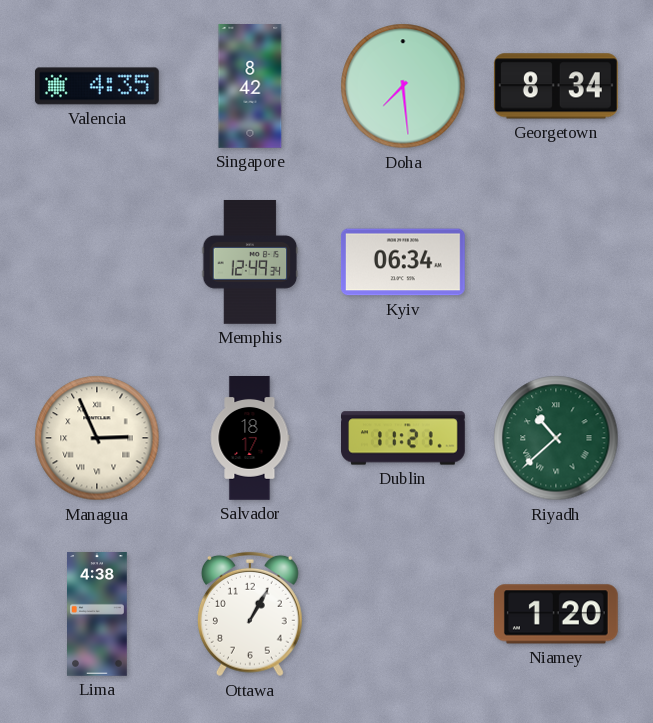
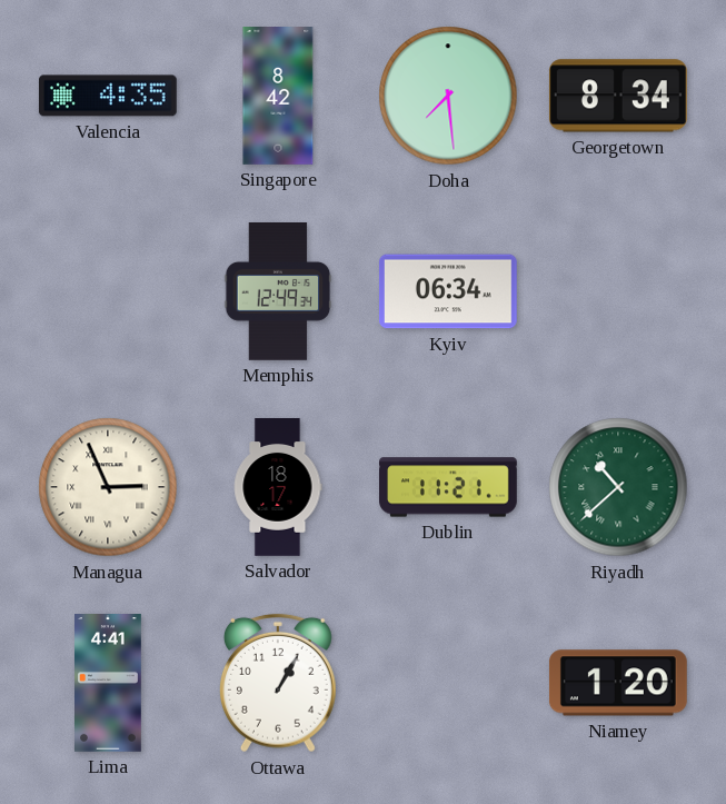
Lima: 4:38 -> 4:41
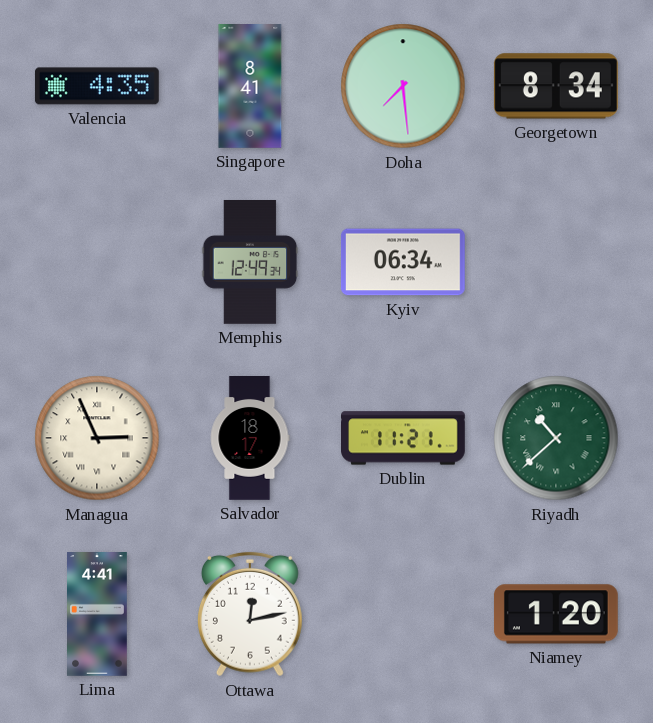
Singapore: 8:42 -> 8:41
Ottawa: 1:05 -> 12:13
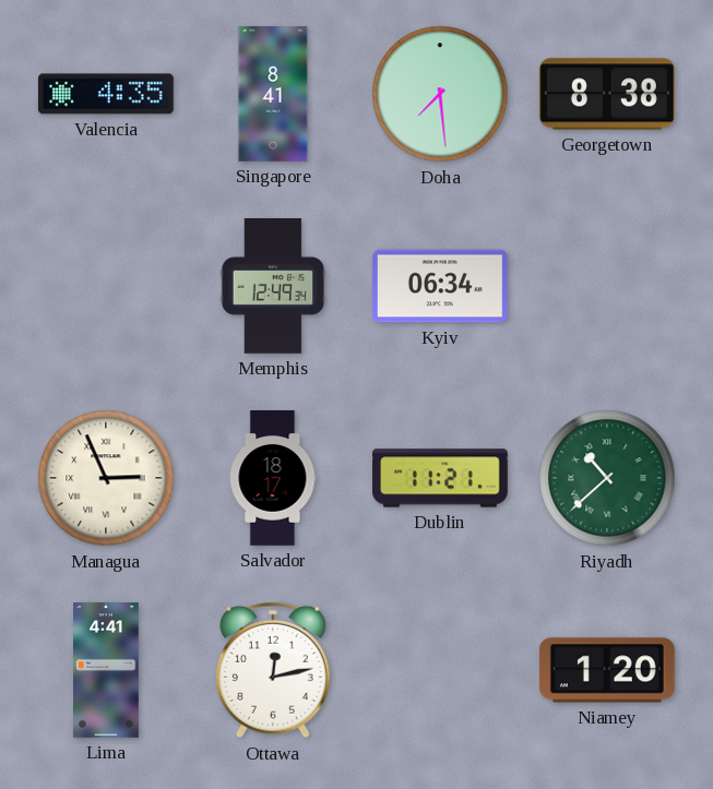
Georgetown: 8:34 -> 8:38
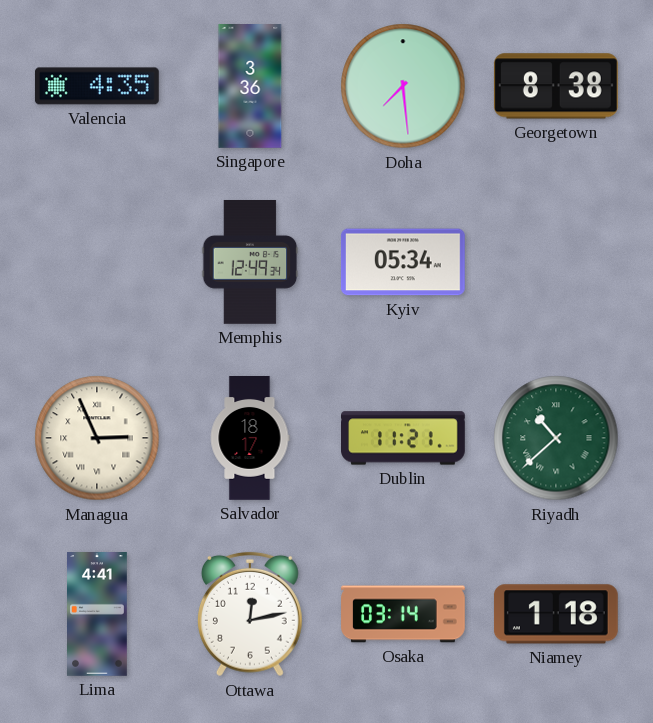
Singapore: 8:41 -> 3:36
Kyiv: 06:34 -> 05:34
Osaka: none -> 03:14
Niamey: 1:20 -> 1:18
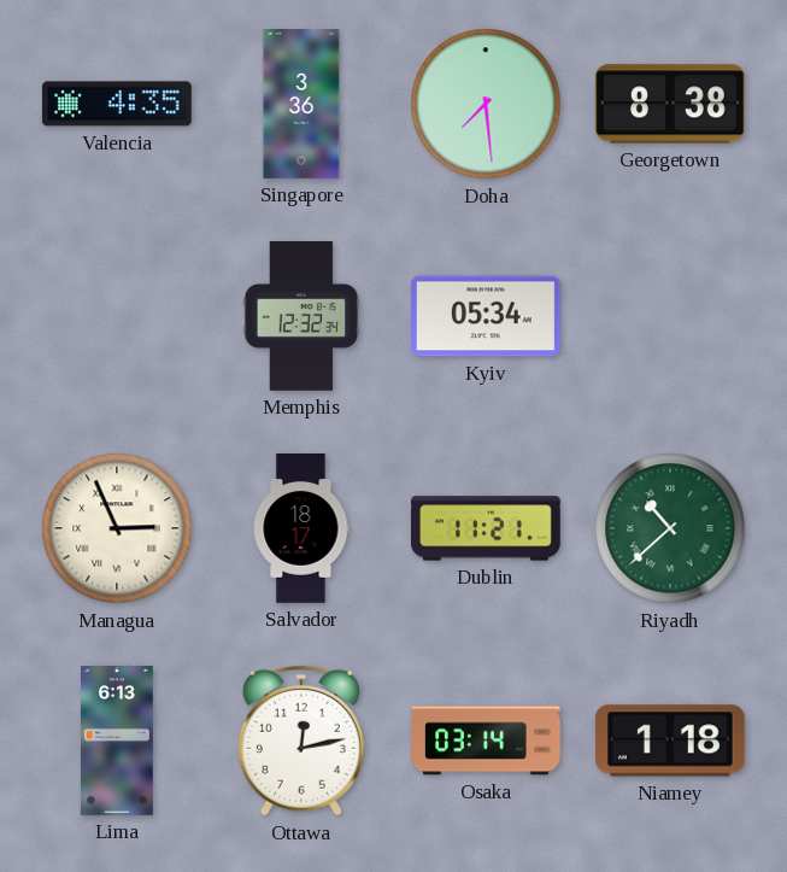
Memphis: 12:49 -> 12:32
Lima: 4:41 -> 6:13
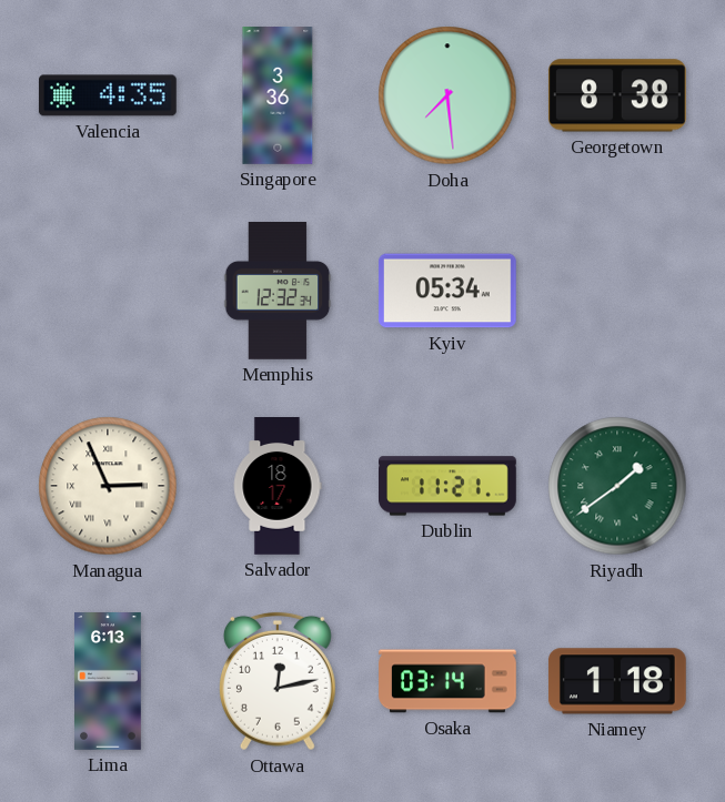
Riyadh: 10:38 -> 1:39
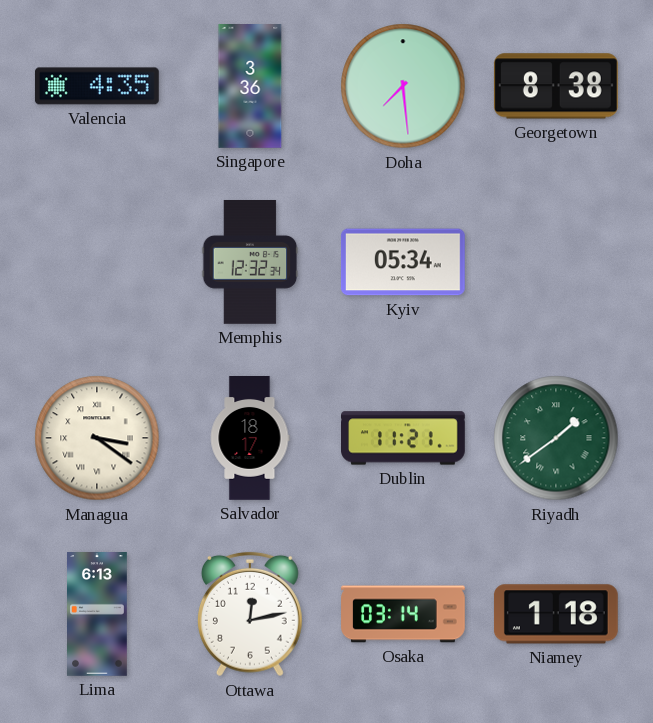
Managua: 2:56 -> 3:21
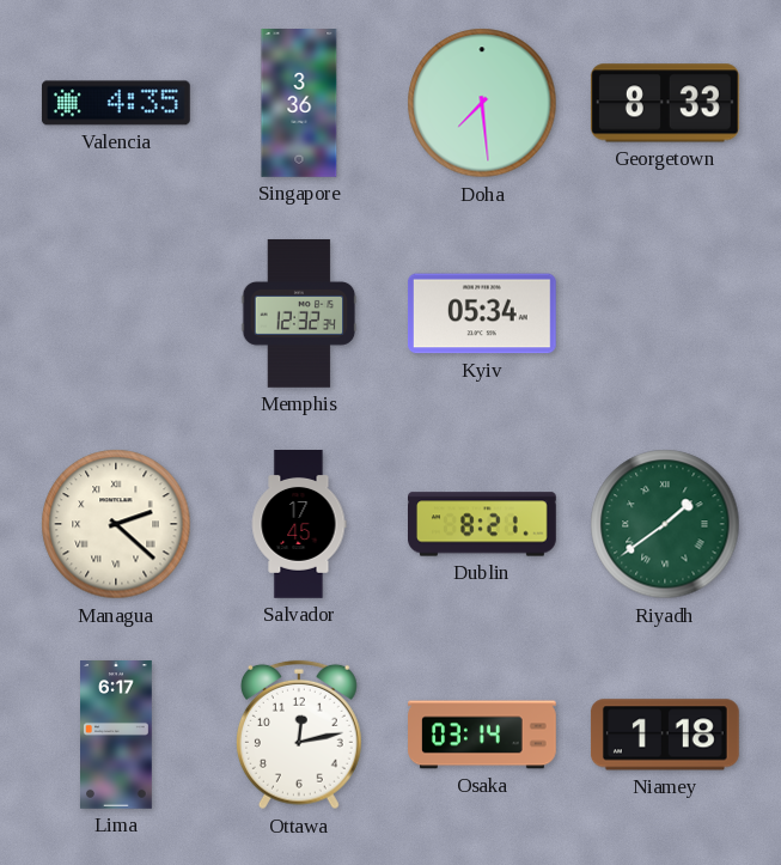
Georgetown: 8:38 -> 8:33
Managua: 3:21 -> 2:22
Salvador: 18:17 -> 17:45
Dublin: 11:21 -> 8:21
Lima: 6:13 -> 6:17
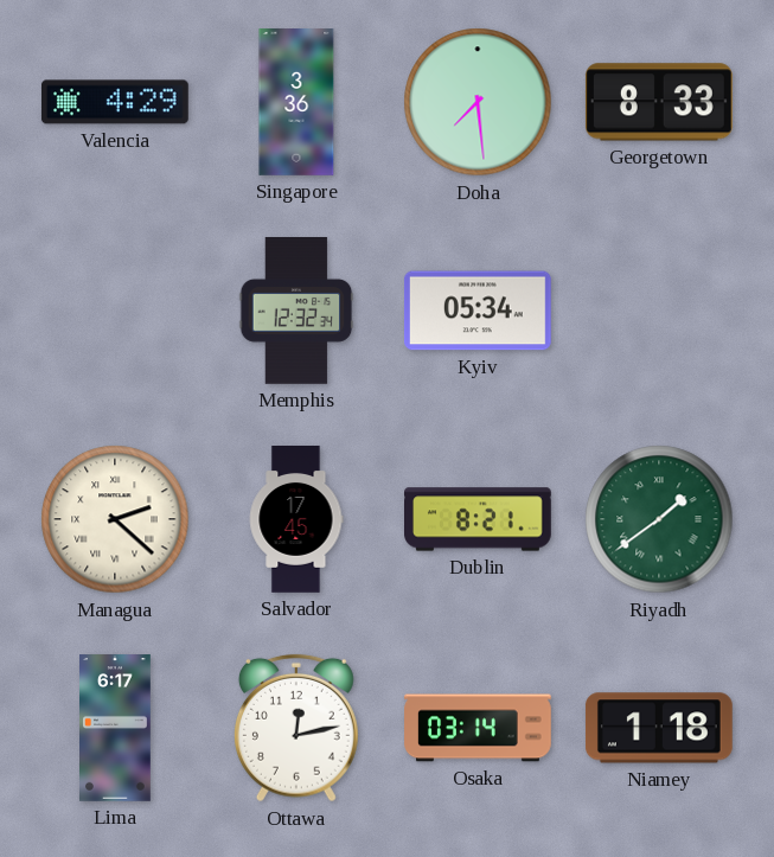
Valencia: 4:35 -> 4:29
